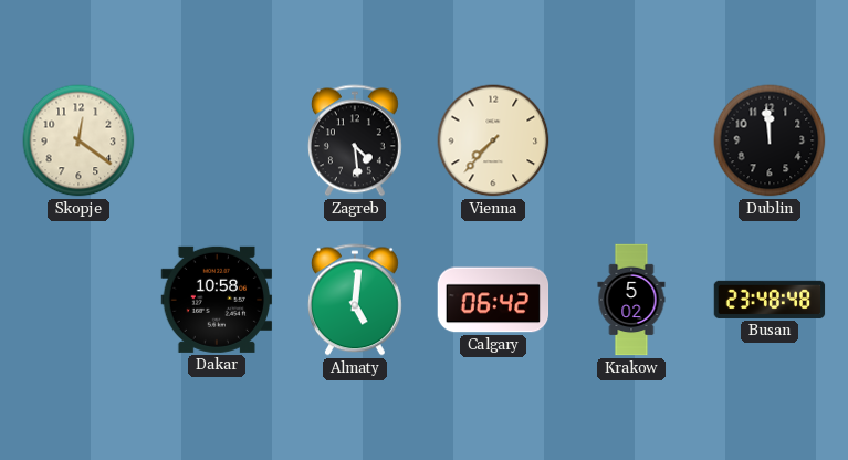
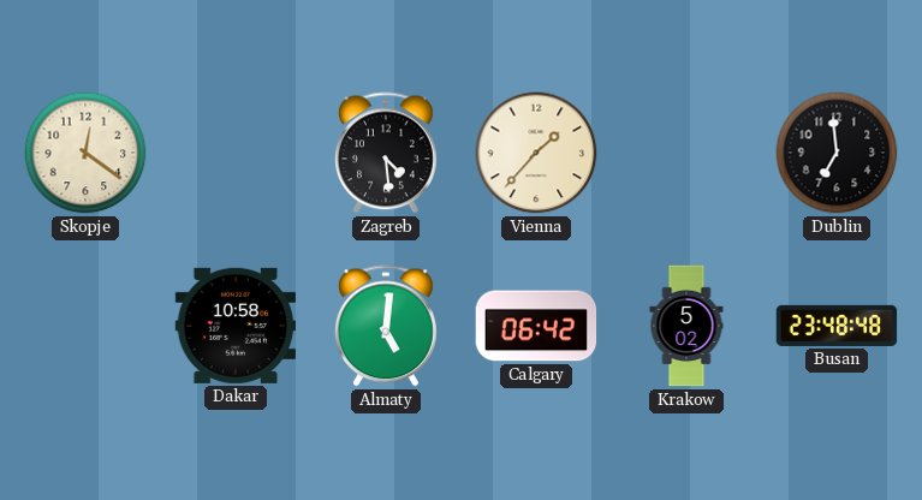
Vienna: 7:37 -> 1:37
Dublin: 11:59 -> 6:59
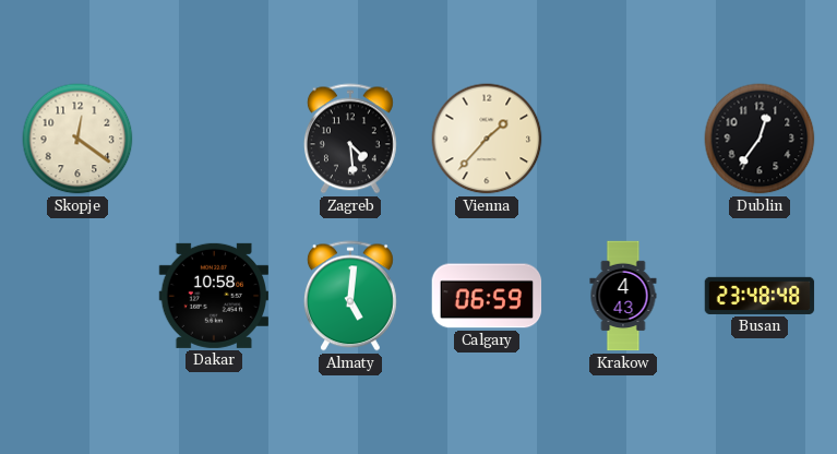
Dublin: 6:59 -> 12:36
Calgary: 06:42 -> 06:59
Krakow: 5:02 -> 4:43
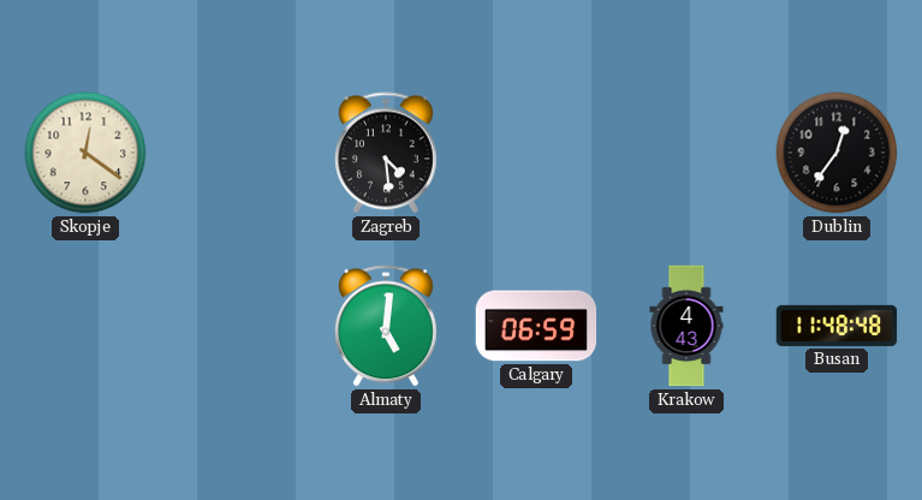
Vienna: 1:37 -> none
Dakar: 10:58 -> none
Busan: 23:48 -> 11:48
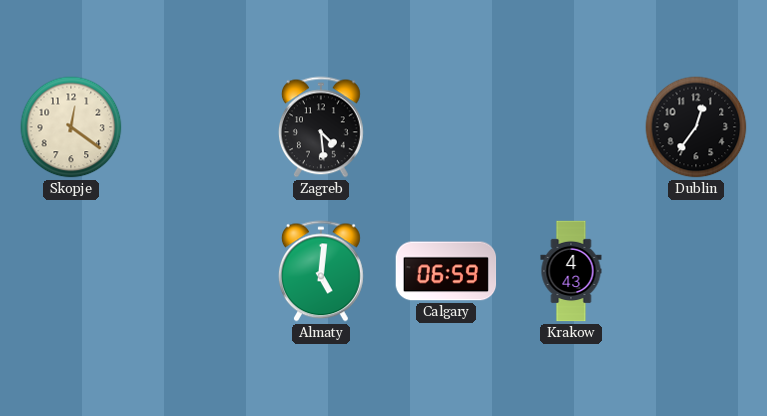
Busan: 11:48 -> none
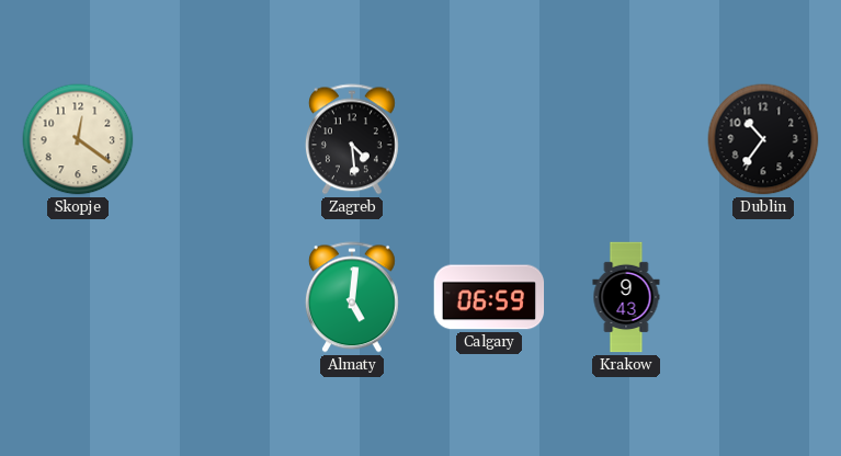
Dublin: 12:36 -> 10:36
Krakow: 4:43 -> 9:43
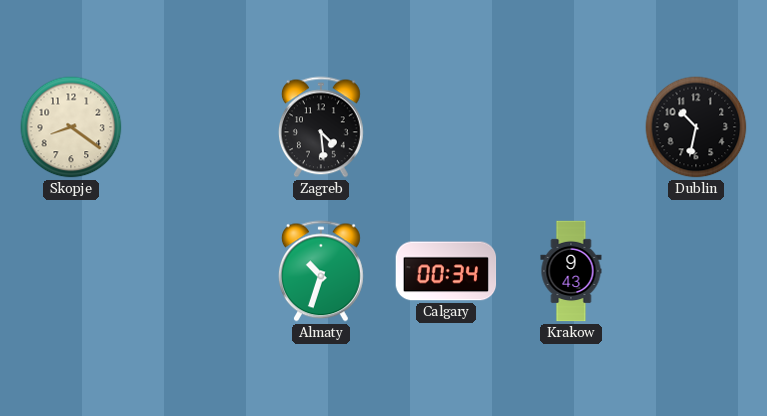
Skopje: 12:21 -> 8:21
Dublin: 10:36 -> 10:32
Almaty: 5:01 -> 10:33
Calgary: 06:59 -> 00:34
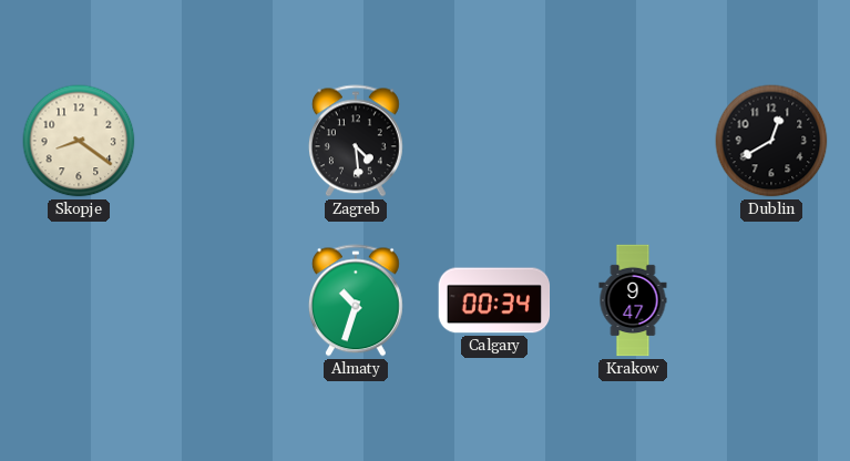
Dublin: 10:32 -> 12:40
Krakow: 9:43 -> 9:47
